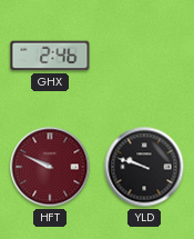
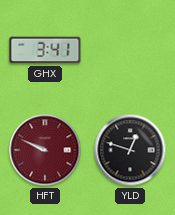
GHX: 2:46 -> 3:41
YLD: 9:48 -> 12:48
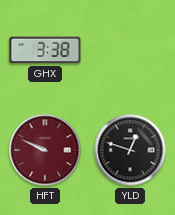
GHX: 3:41 -> 3:38
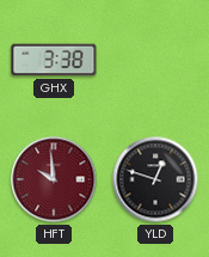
HFT: 9:49 -> 9:59
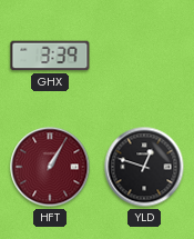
GHX: 3:38 -> 3:39
HFT: 9:59 -> 1:05
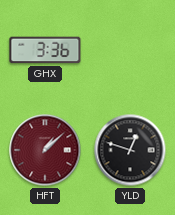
GHX: 3:39 -> 3:36
HFT: 1:05 -> 1:08
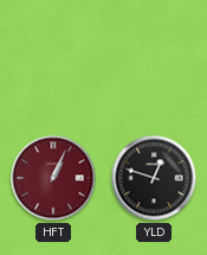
GHX: 3:36 -> none
HFT: 1:08 -> 1:04
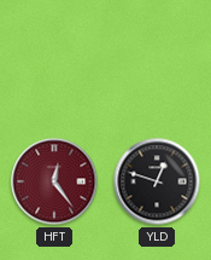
HFT: 1:04 -> 12:24
